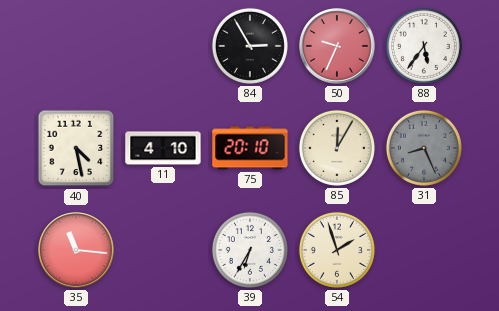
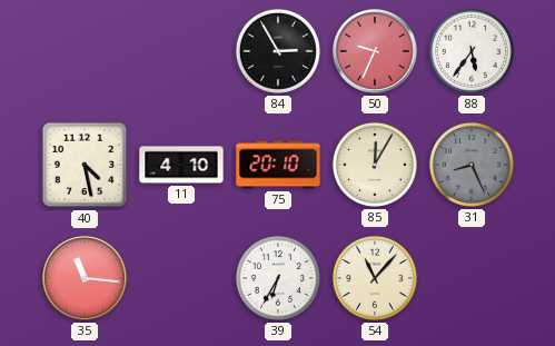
54: 1:57 -> 11:07
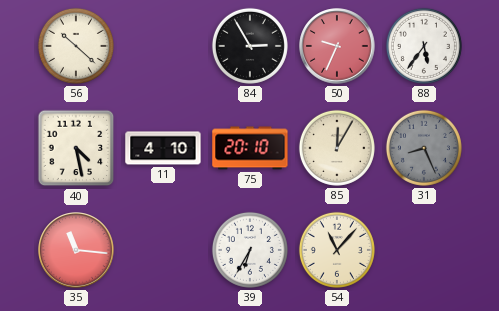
56: none -> 10:22
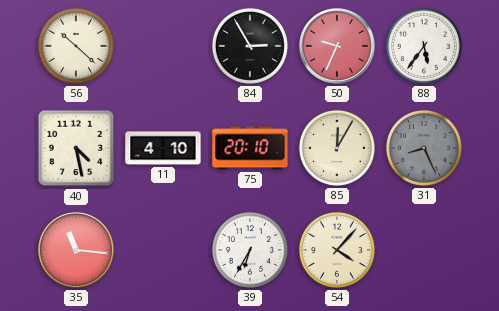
54: 11:07 -> 4:07
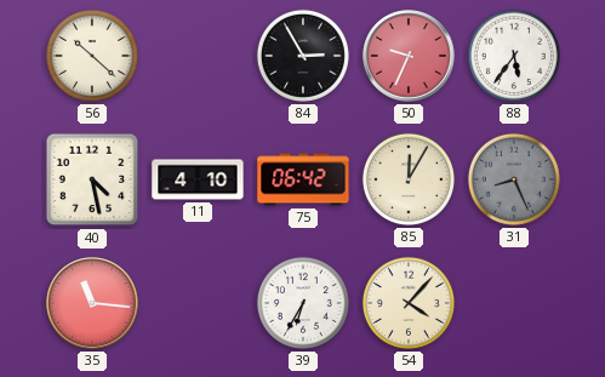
75: 20:10 -> 06:42
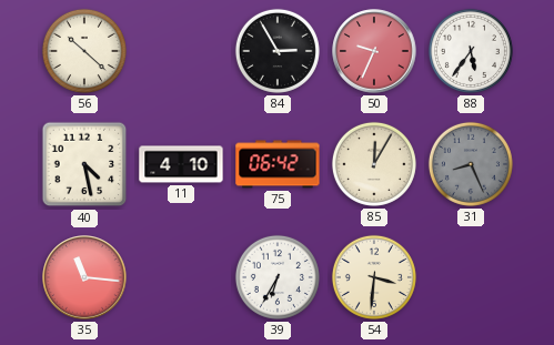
54: 4:07 -> 3:31
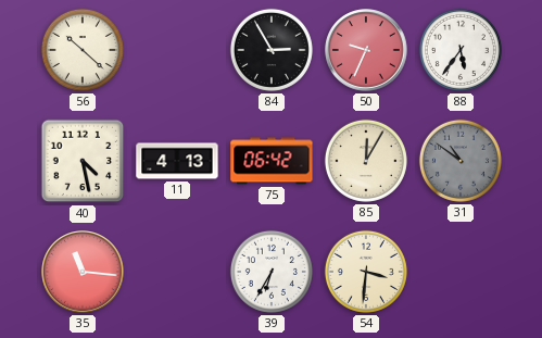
11: 4:10 -> 4:13
31: 8:26 -> 10:51
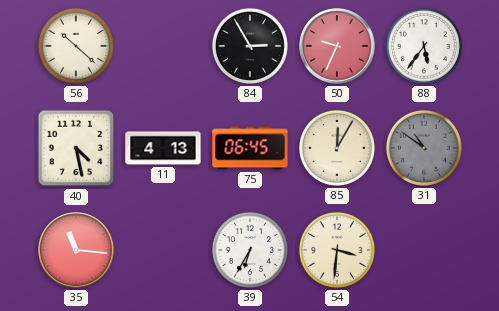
75: 06:42 -> 06:45
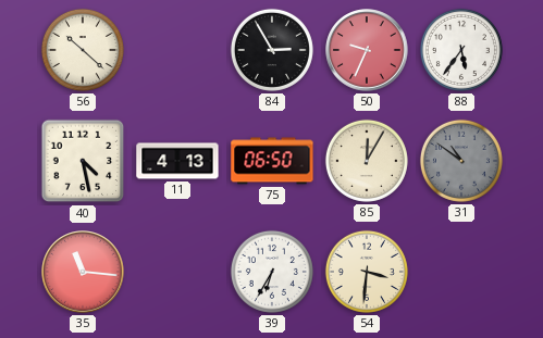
75: 06:45 -> 06:50
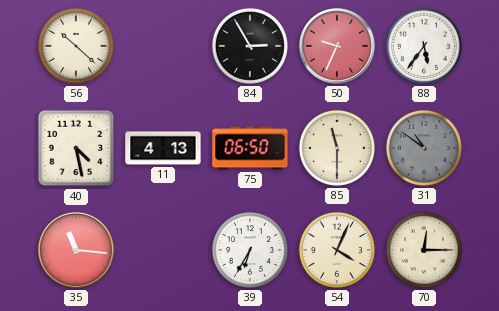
85: 12:05 -> 11:30
54: 3:31 -> 4:04
70: none -> 12:15
